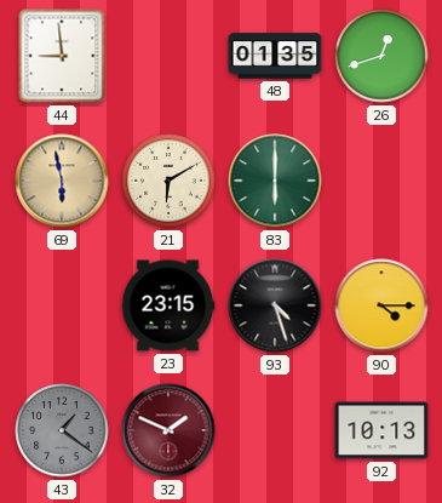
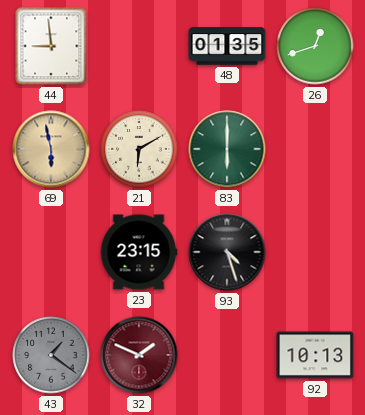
90: 4:15 -> none
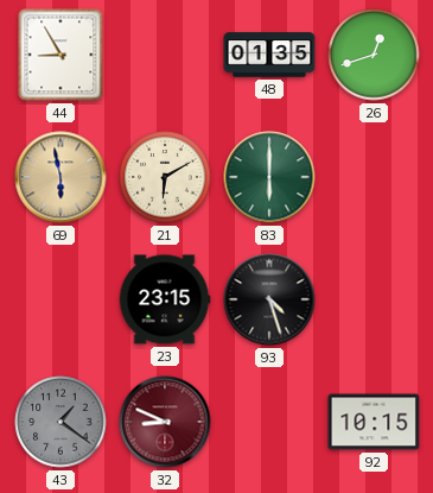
44: 8:59 -> 8:55
32: 1:49 -> 8:49
92: 10:13 -> 10:15
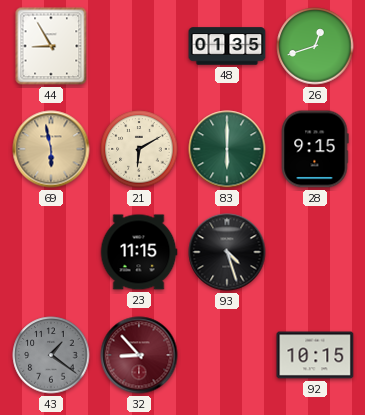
28: none -> 9:15
23: 23:15 -> 11:15
32: 8:49 -> 8:53
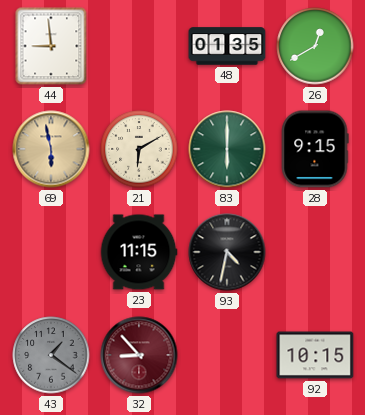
44: 8:55 -> 8:59
26: 12:42 -> 12:40
93: 4:27 -> 4:32
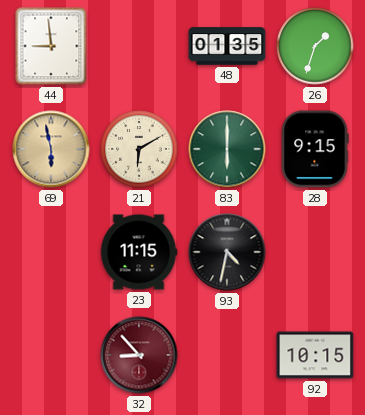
26: 12:40 -> 1:33
43: 1:21 -> none
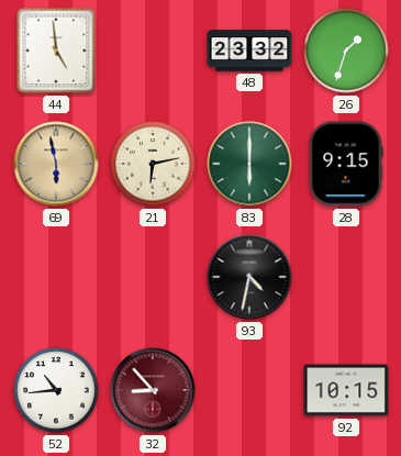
44: 8:59 -> 4:59
48: 01:35 -> 23:32
21: 6:10 -> 6:13
23: 11:15 -> none
52: none -> 10:44
